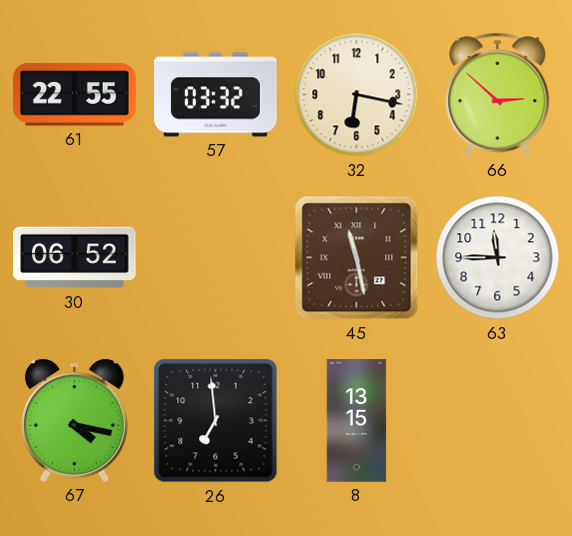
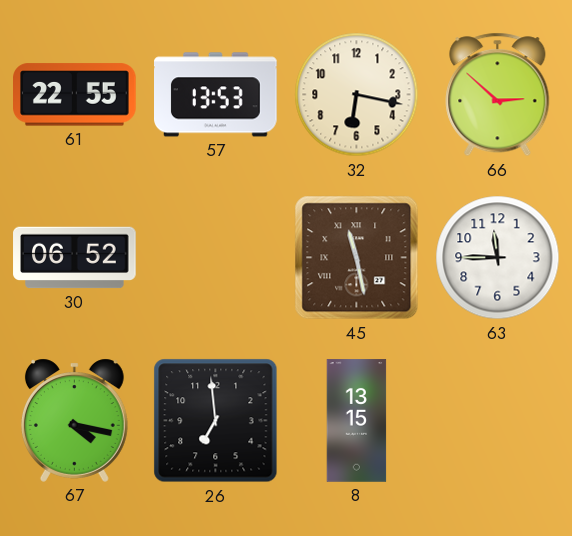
57: 03:32 -> 13:53
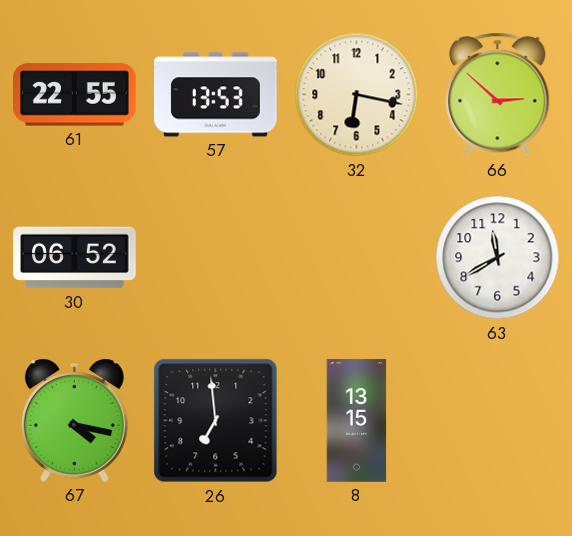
45: 11:28 -> none
63: 11:45 -> 11:40
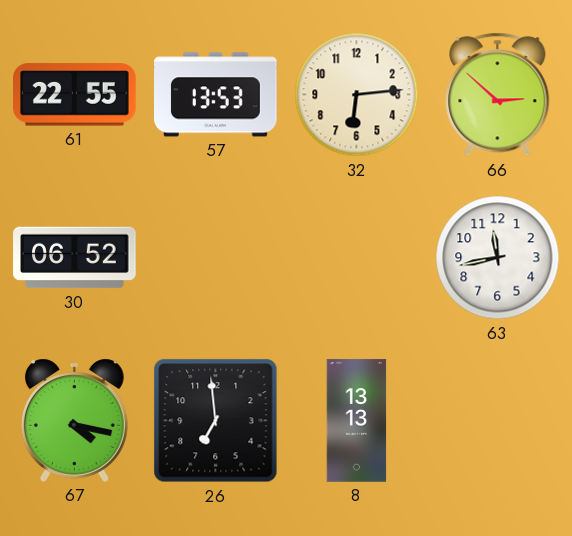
32: 6:17 -> 6:14
63: 11:40 -> 11:43
8: 13:15 -> 13:13
